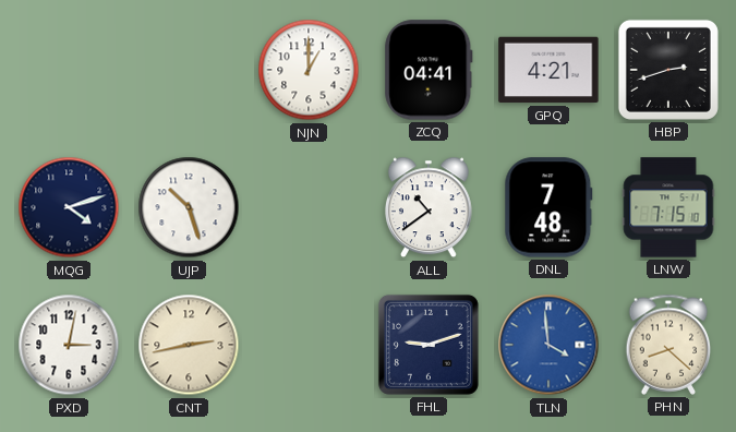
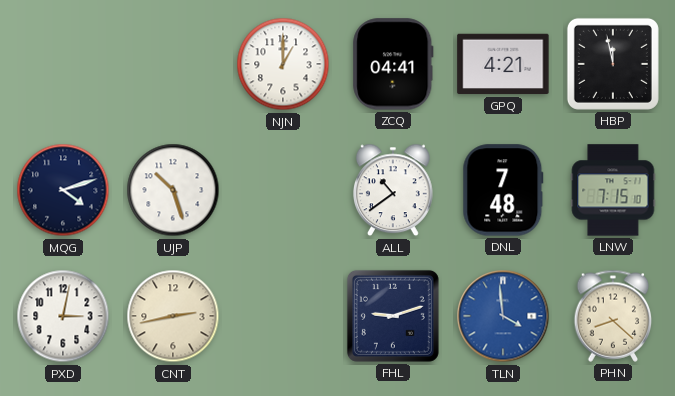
HBP: 2:42 -> 11:58
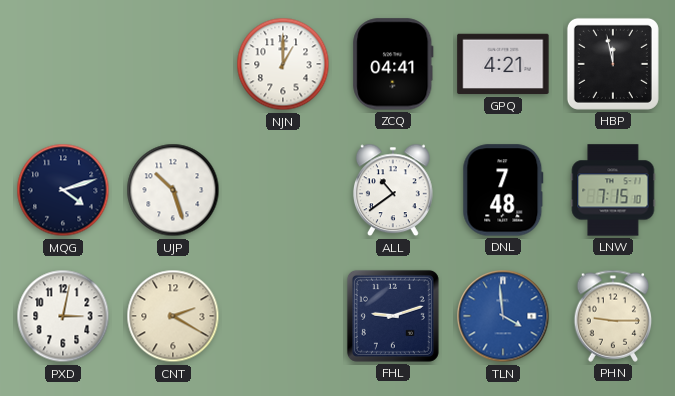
CNT: 2:43 -> 2:20
PHN: 8:22 -> 9:15
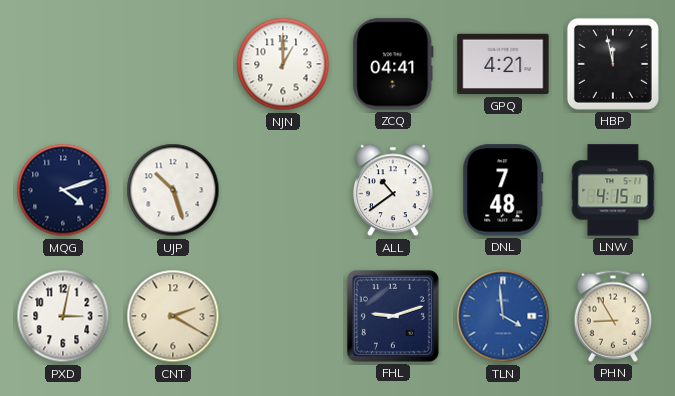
LNW: 7:15 -> 4:15
PHN: 9:15 -> 8:55
